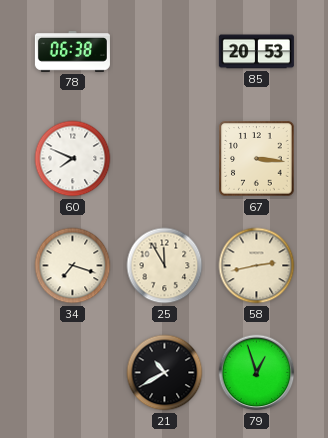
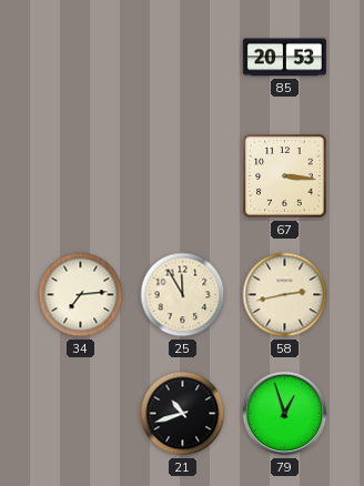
78: 06:38 -> none
60: 7:49 -> none
34: 7:18 -> 7:14
21: 10:40 -> 10:42
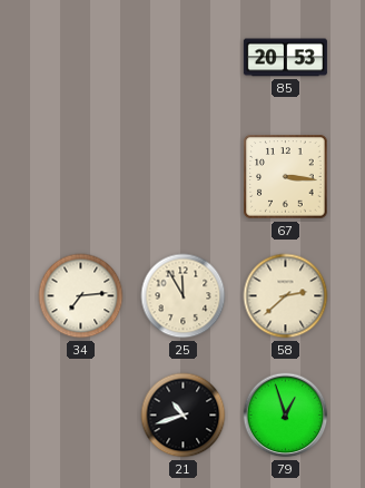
58: 2:43 -> 2:38
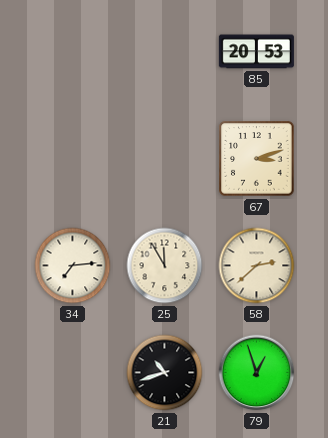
67: 3:16 -> 3:12
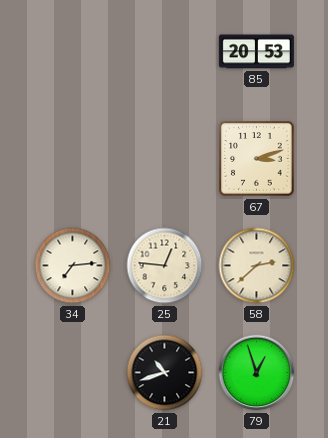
25: 11:55 -> 12:46
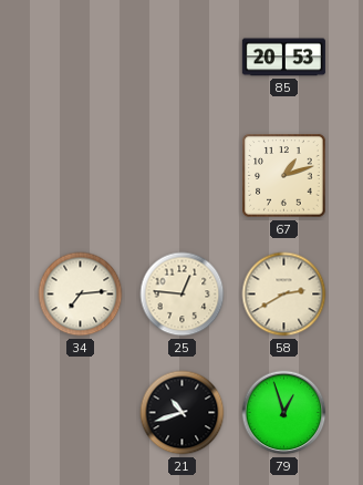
67: 3:12 -> 1:12
58: 2:38 -> 2:40
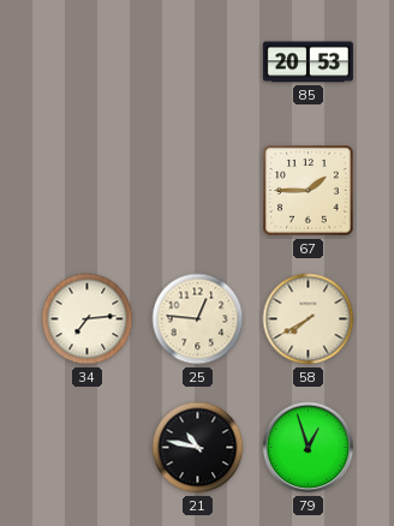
67: 1:12 -> 1:45
58: 2:40 -> 7:40
21: 10:42 -> 10:47
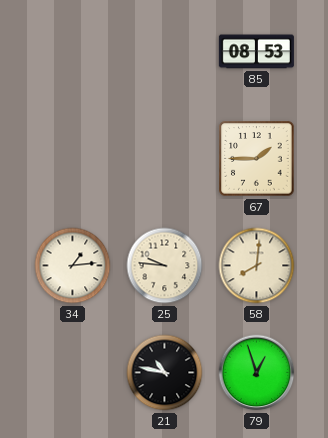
85: 20:53 -> 08:53
34: 7:14 -> 1:14
25: 12:46 -> 9:46
58: 7:40 -> 8:01
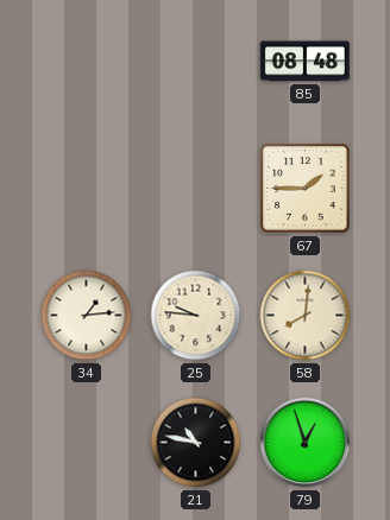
85: 08:53 -> 08:48
